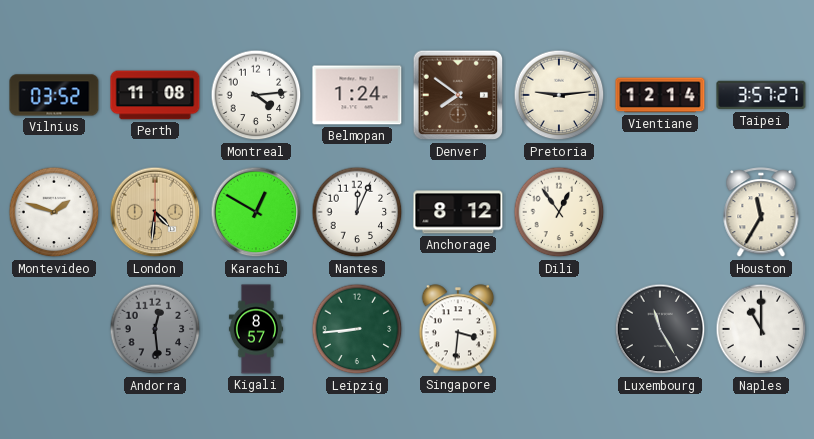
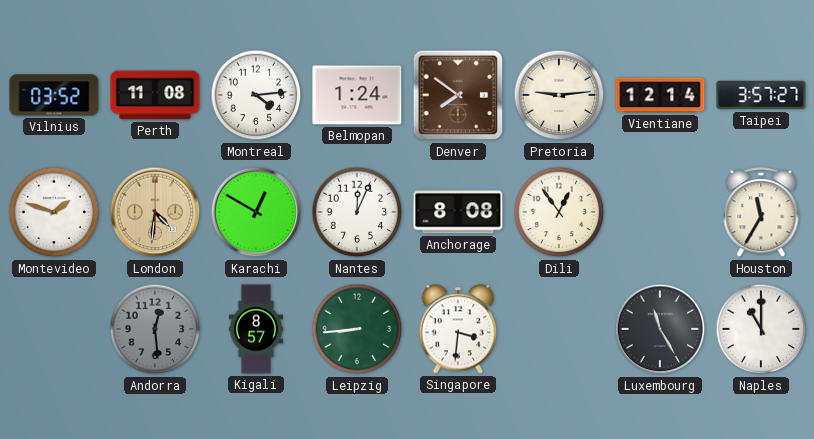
Anchorage: 8:12 -> 8:08
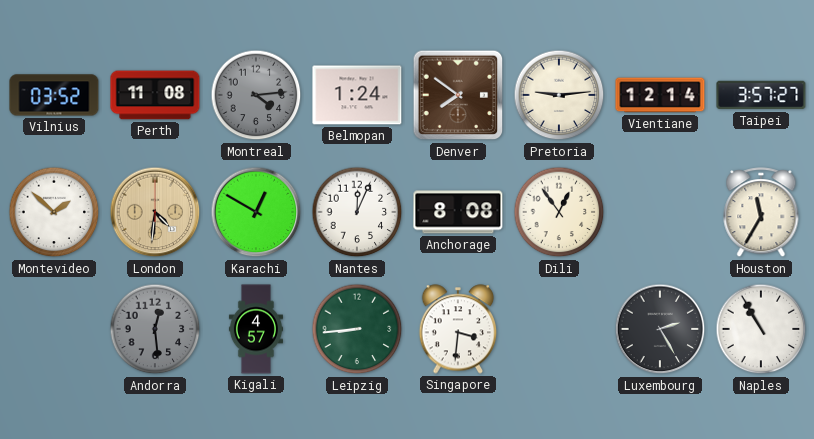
Montreal dial: white -> grey
Montevideo: 1:48 -> 1:52
Kigali: 8:57 -> 4:57
Luxembourg: 11:25 -> 2:25
Naples: 11:00 -> 10:55
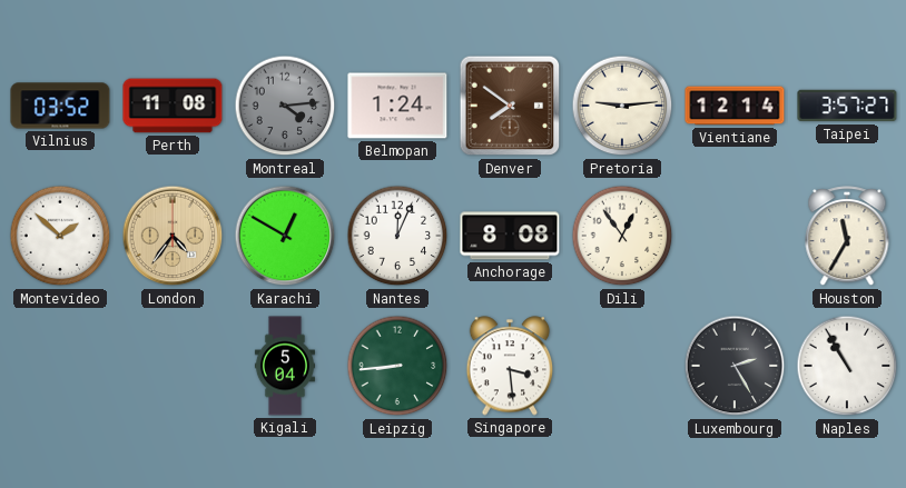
London: 4:31 -> 4:36
Andorra: 12:29 -> none
Kigali: 4:57 -> 5:04
Singapore: 3:31 -> 3:29
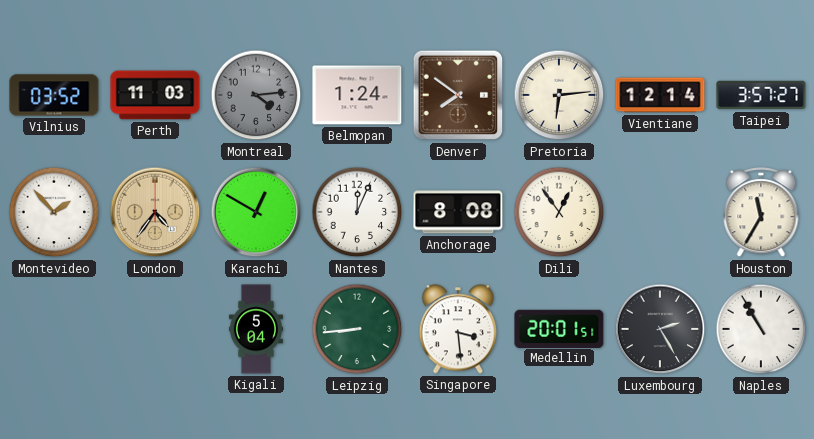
Perth: 11:08 -> 11:03
Pretoria: 9:14 -> 6:14
Montevideo: 1:52 -> 1:53
Medellin: none -> 20:01
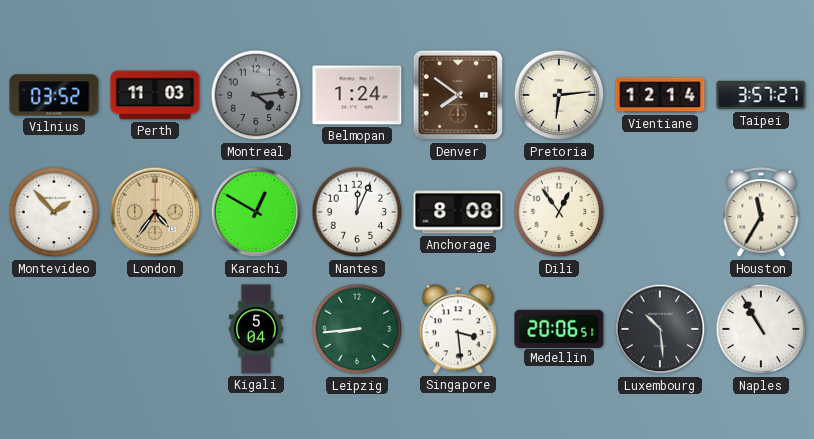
Medellin: 20:01 -> 20:06
Luxembourg: 2:25 -> 10:29
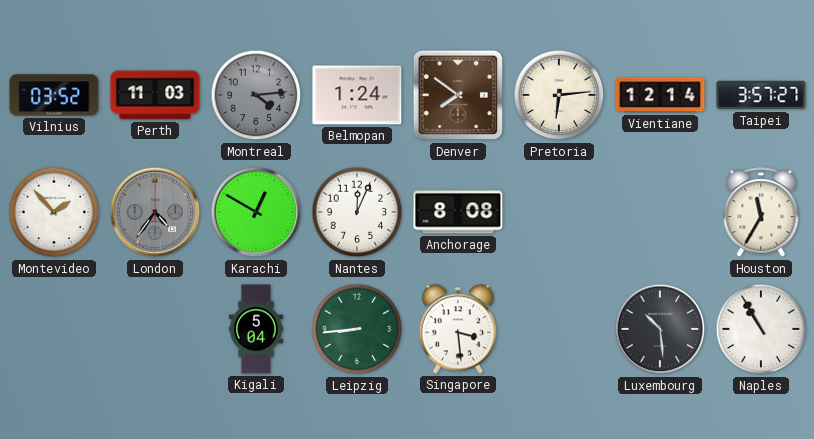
London dial: champagne -> grey
Dili: 12:54 -> none
Medellin: 20:06 -> none
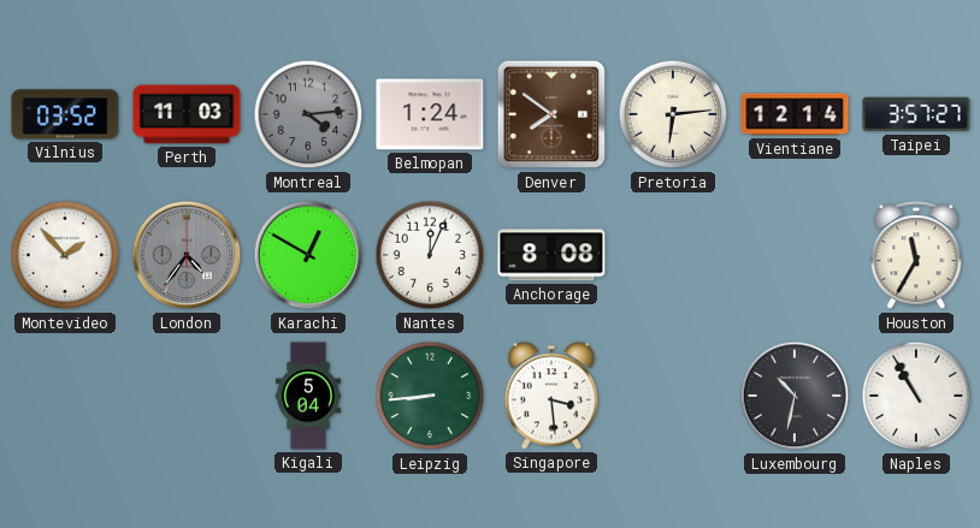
Luxembourg: 10:29 -> 10:32
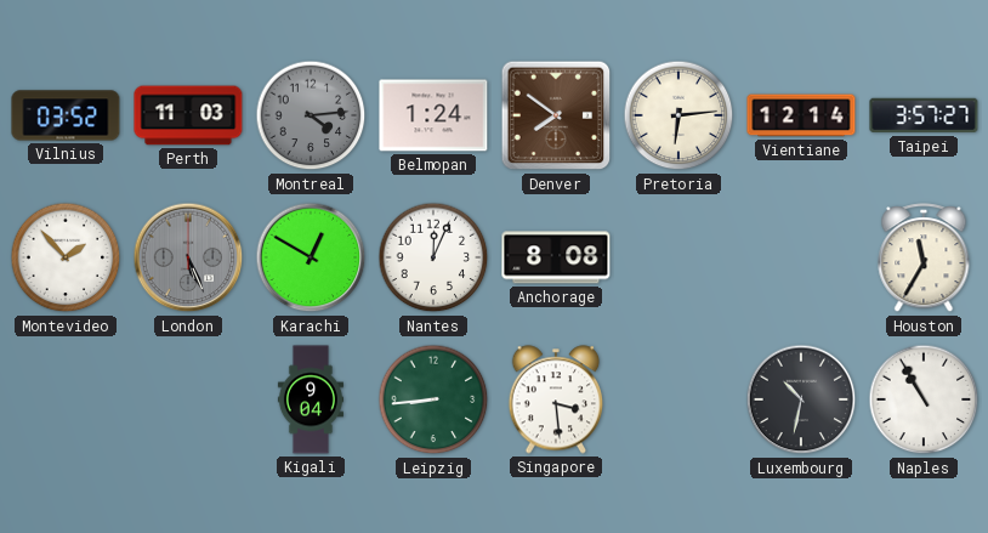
London: 4:36 -> 5:26
Kigali: 5:04 -> 9:04
